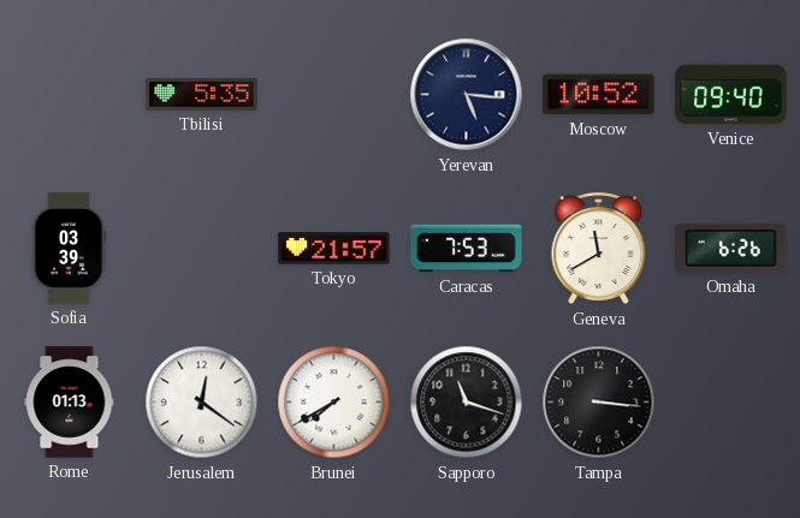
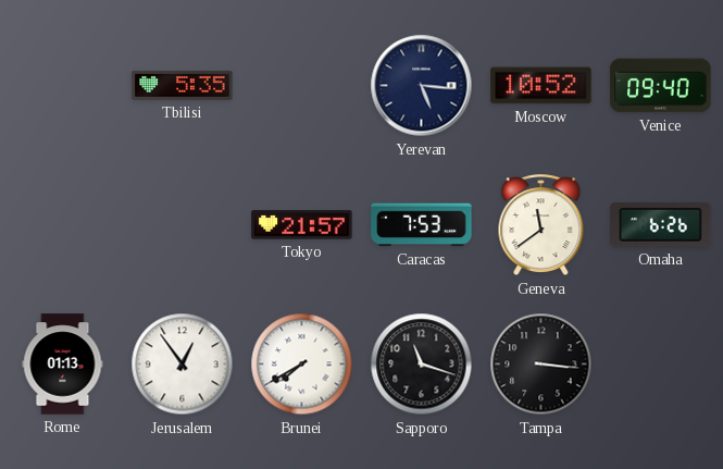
Sofia: 03:39 -> none
Geneva: 11:40 -> 11:39
Jerusalem: 12:21 -> 12:54
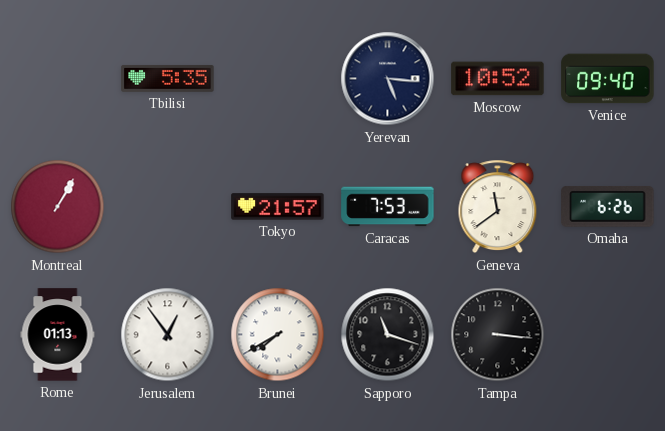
Montreal: none -> 1:05
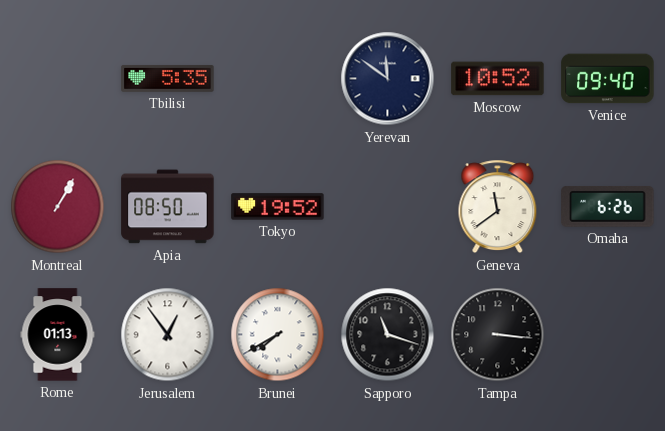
Yerevan: 5:16 -> 11:51
Apia: none -> 08:50
Tokyo: 21:57 -> 19:52
Caracas: 7:53 -> none
